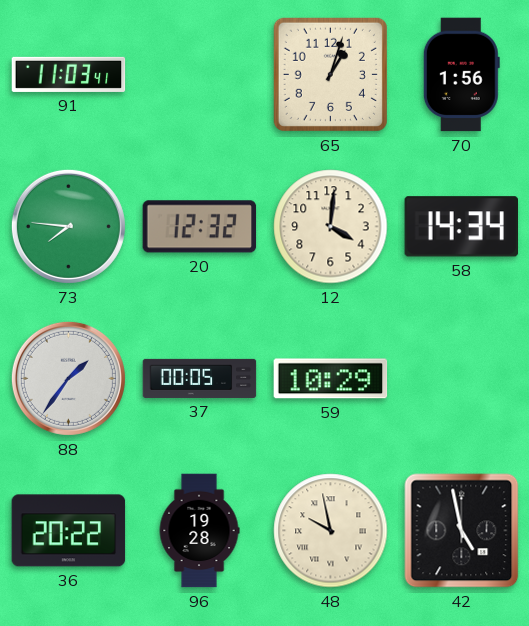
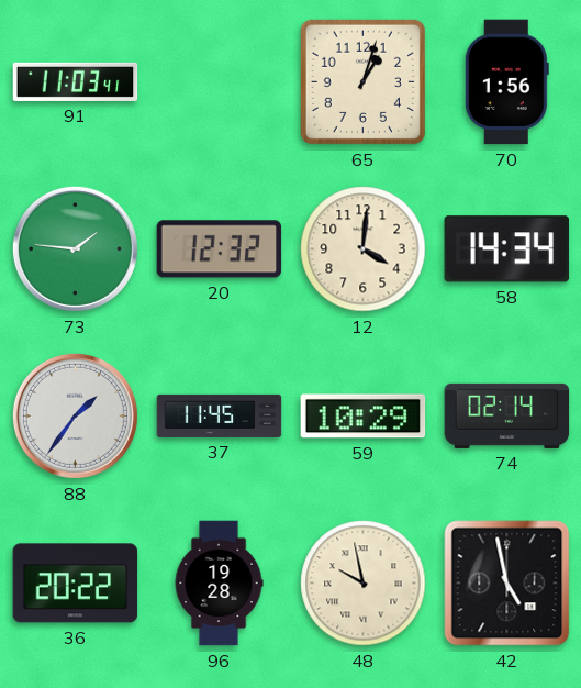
73: 7:46 -> 1:46
37: 00:05 -> 11:45
74: none -> 02:14
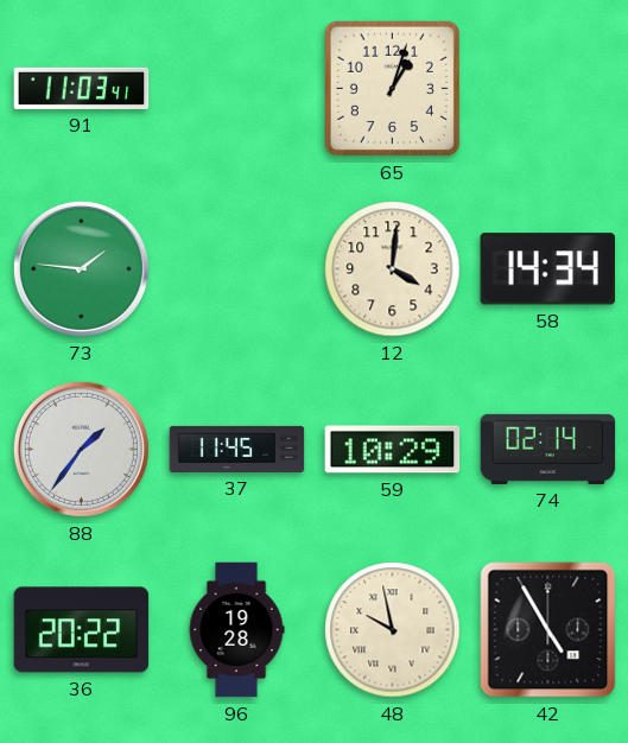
70: 1:56 -> none
20: 12:32 -> none
42: 4:58 -> 4:55
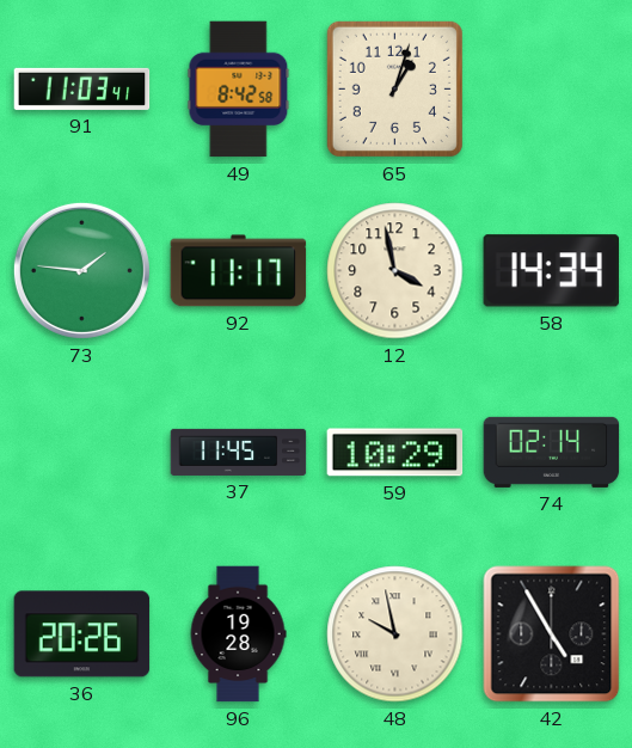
49: none -> 8:42
92: none -> 11:17
12: 4:01 -> 3:58
88: 1:36 -> none
36: 20:22 -> 20:26
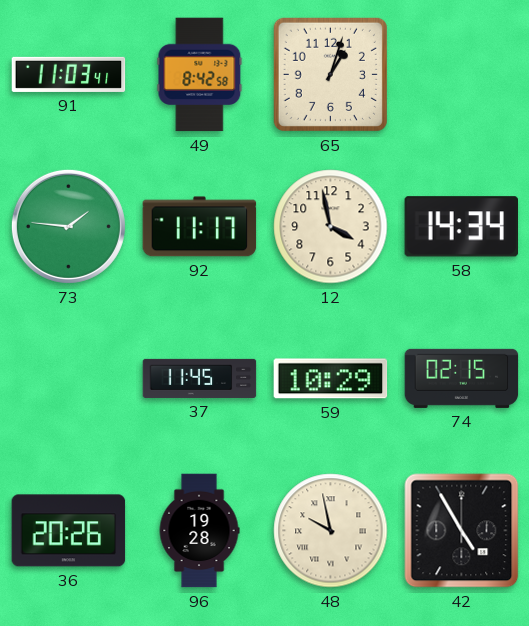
74: 02:14 -> 02:15
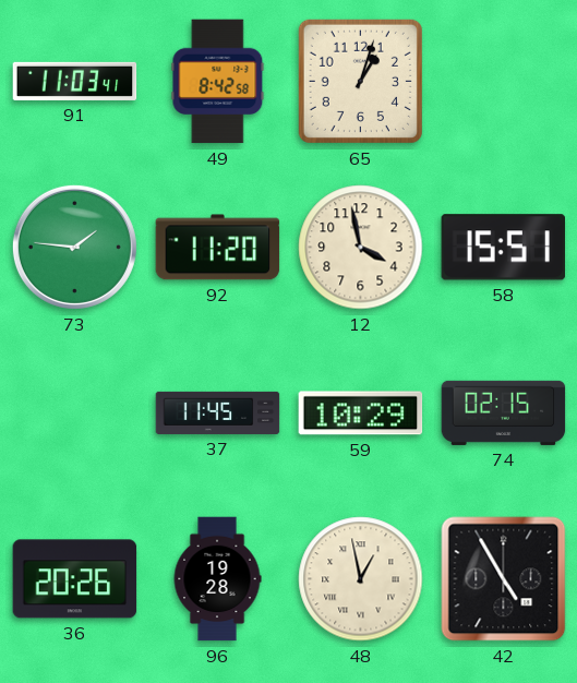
92: 11:17 -> 11:20
58: 14:34 -> 15:51
48: 9:58 -> 12:58
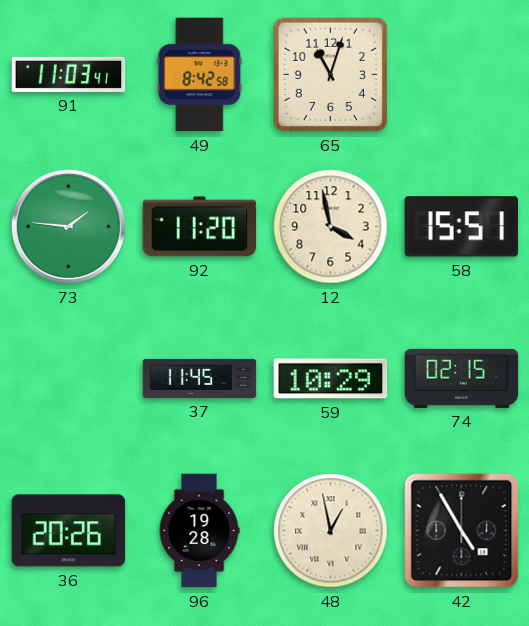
65: 1:03 -> 11:03
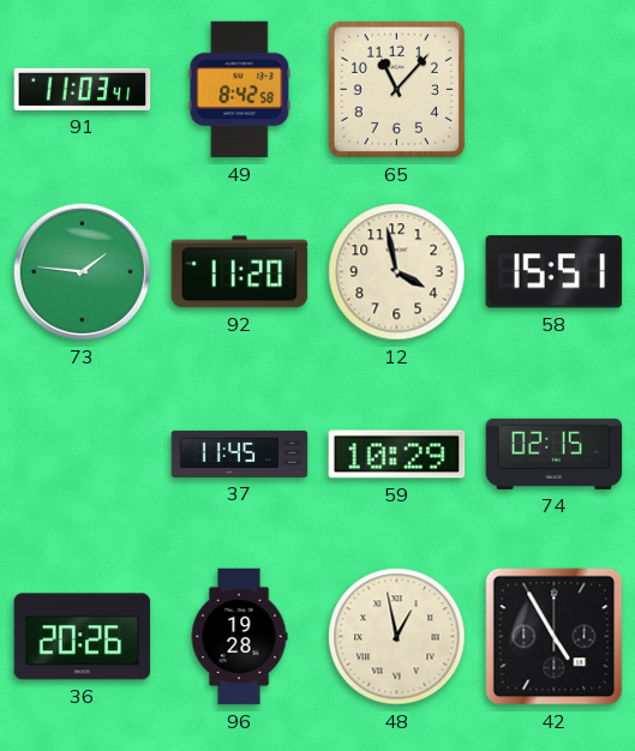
65: 11:03 -> 11:07
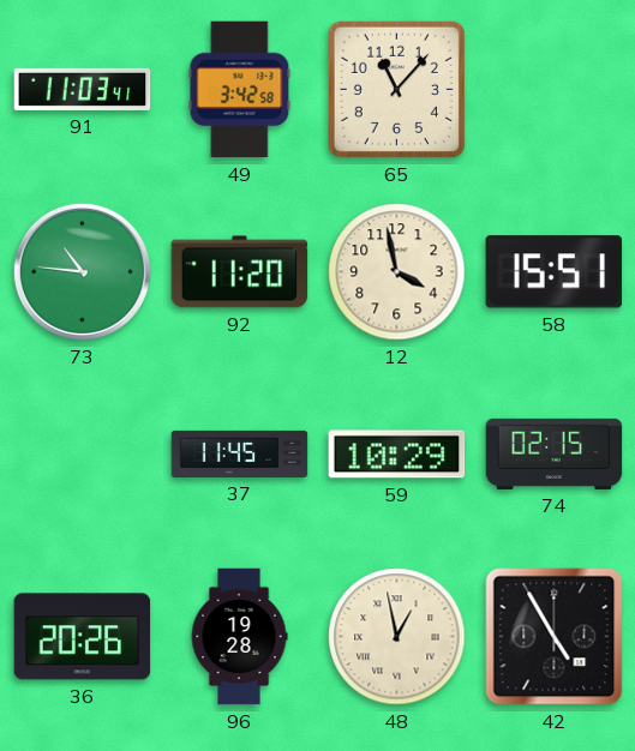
49: 8:42 -> 3:42
73: 1:46 -> 10:46
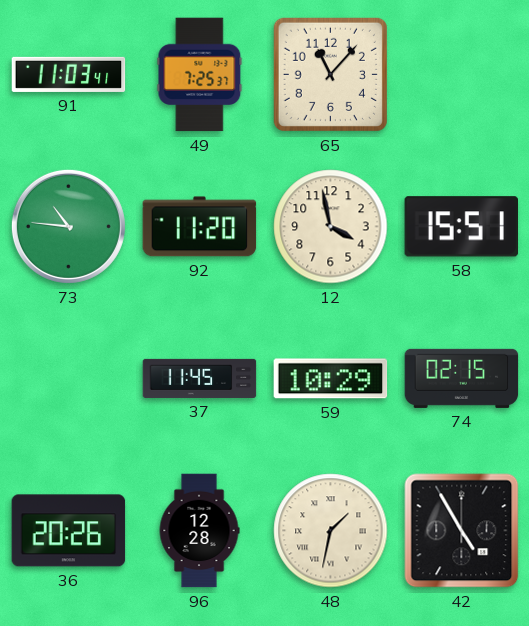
49: 3:42 -> 7:25
96: 19:28 -> 12:28
48: 12:58 -> 1:32
